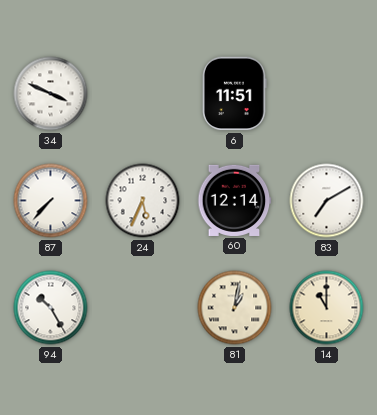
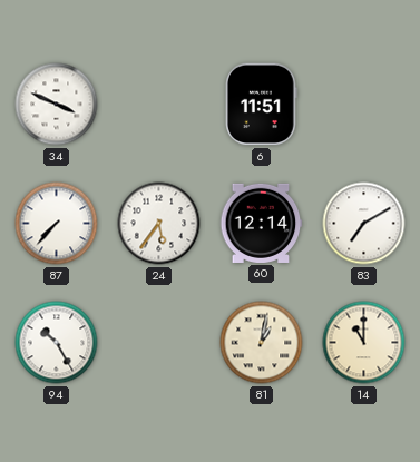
24: 5:34 -> 5:36
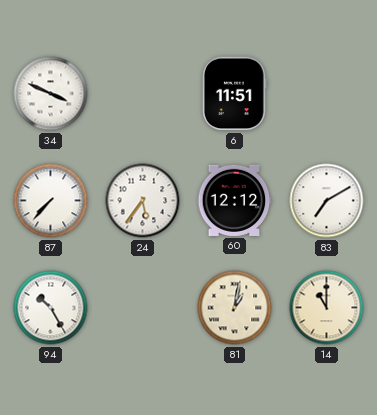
60: 12:14 -> 12:12
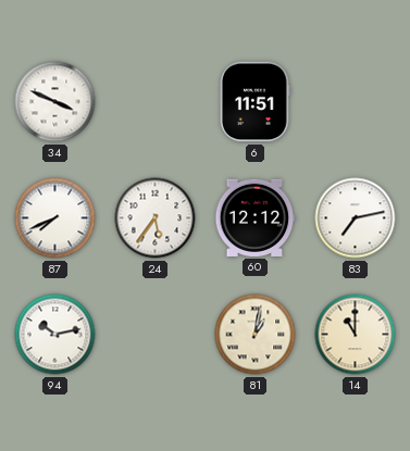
87: 7:37 -> 7:41
83: 7:10 -> 7:13
94: 10:25 -> 10:13
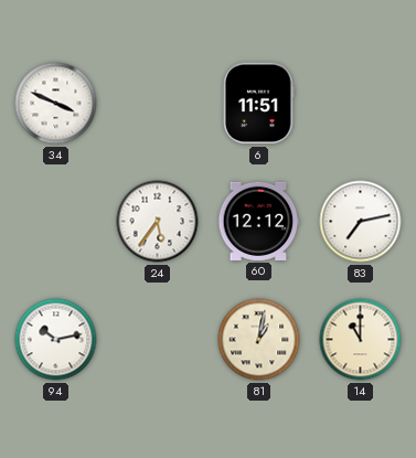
87: 7:41 -> none
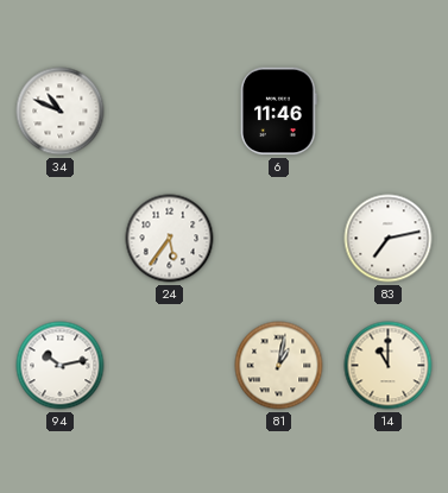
34: 3:49 -> 10:49
6: 11:51 -> 11:46
60: 12:12 -> none
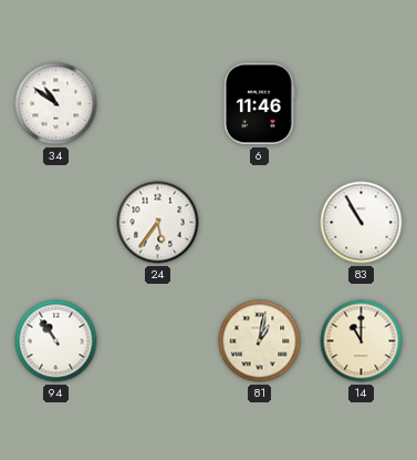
34: 10:49 -> 10:51
83: 7:13 -> 10:55
94: 10:13 -> 10:54
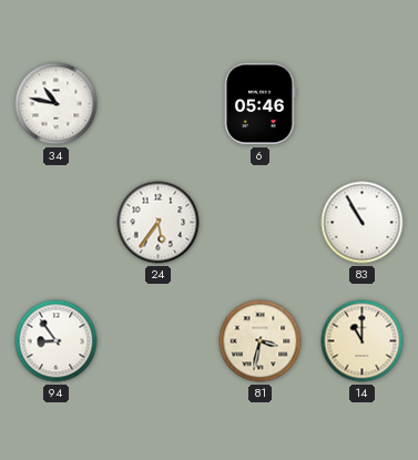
34: 10:51 -> 10:47
6: 11:46 -> 05:46
94: 10:54 -> 8:54
81: 1:02 -> 3:32
